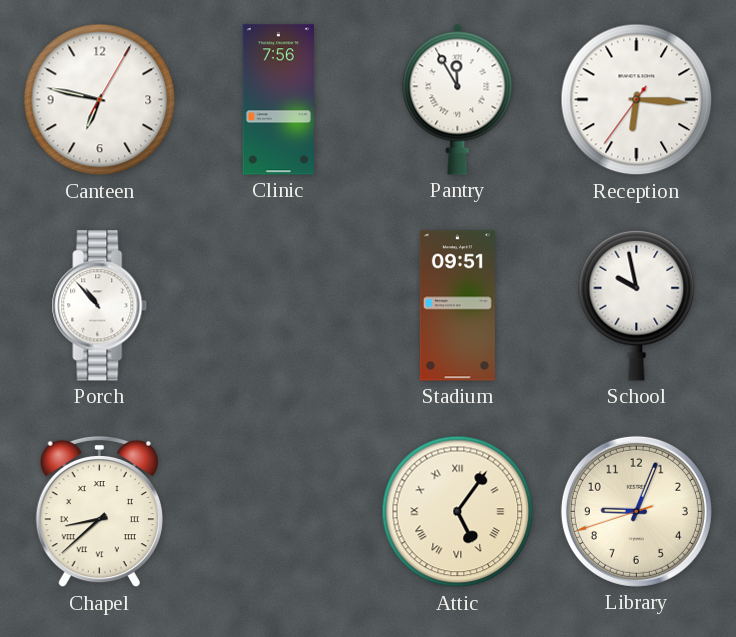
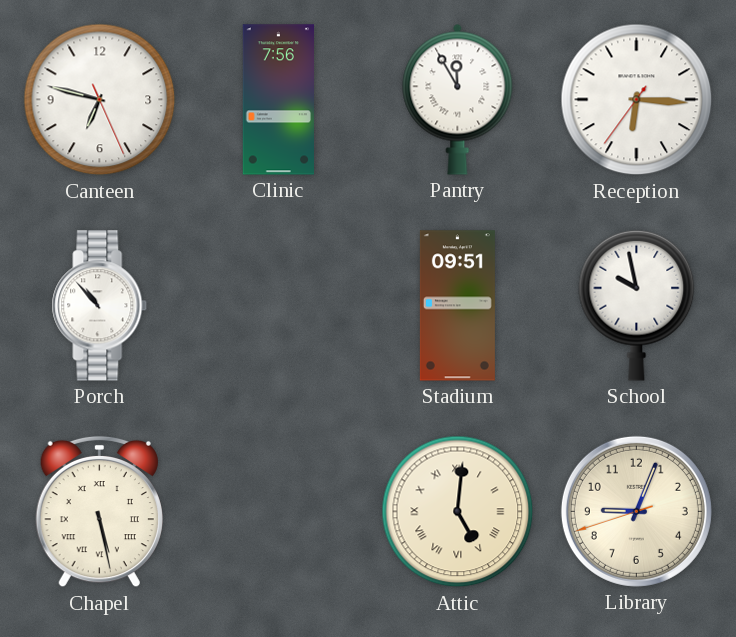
Canteen: 6:47:05 -> 6:47:26
Chapel: 8:38 -> 5:28
Attic: 5:06 -> 5:01
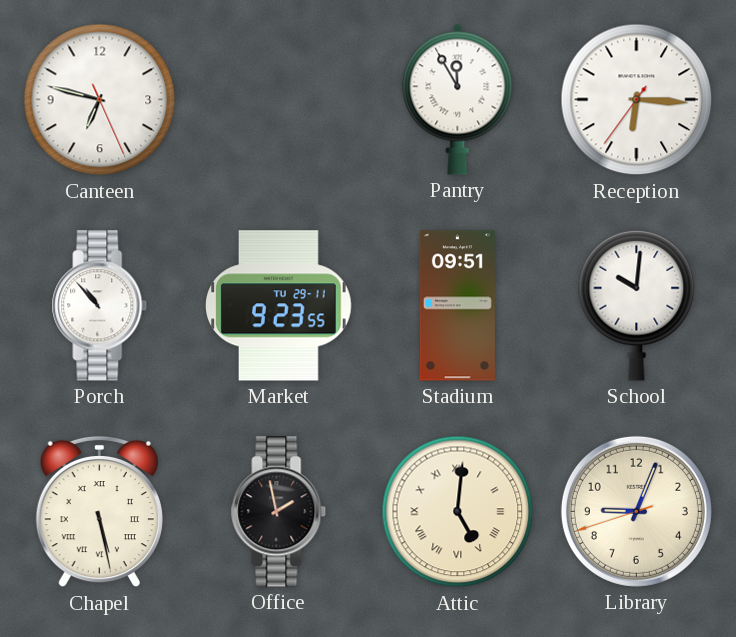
Clinic: 7:56 -> none
Market: none -> 9:23
School: 9:58 -> 10:01
Office: none -> 1:58
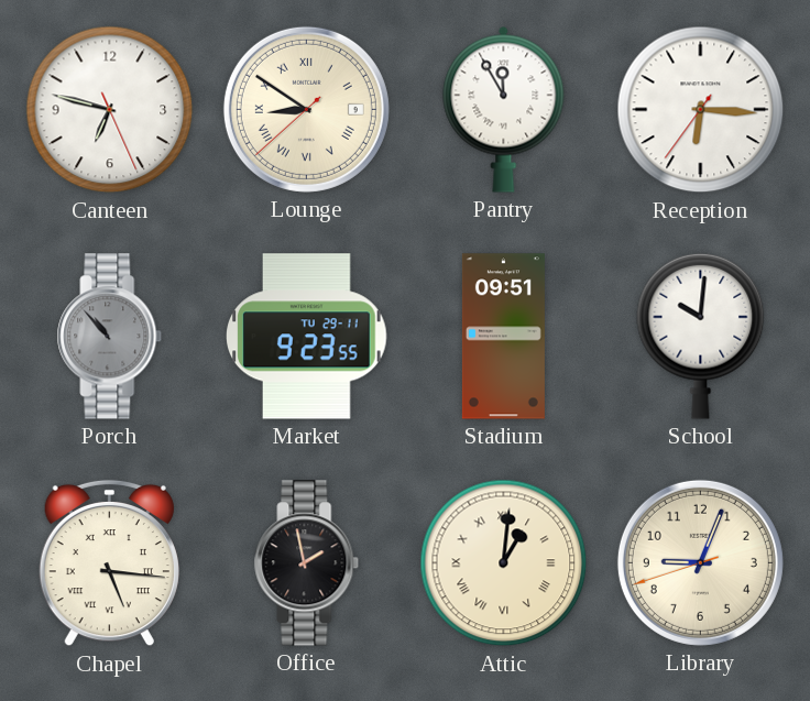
Lounge: none -> 8:50
Porch dial: white -> grey
Chapel: 5:28 -> 5:16
Attic: 5:01 -> 1:01
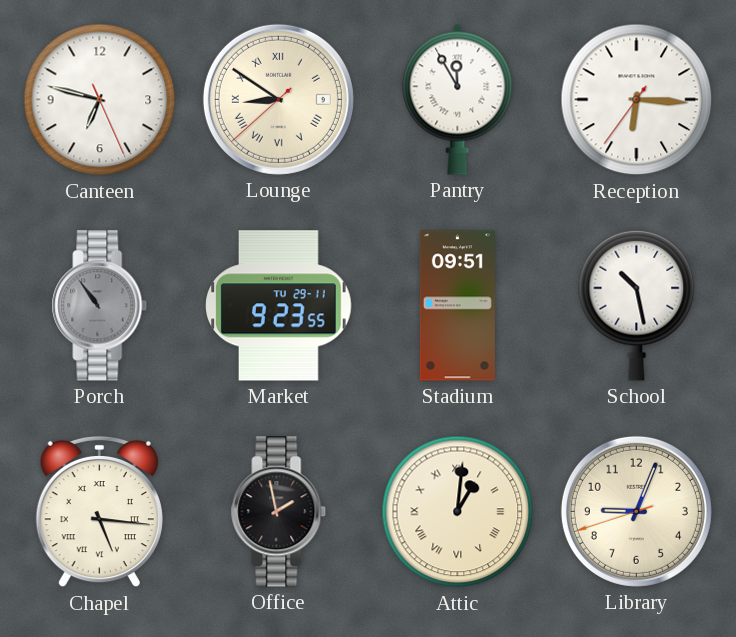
Porch: 10:53 -> 10:54
School: 10:01 -> 10:28
